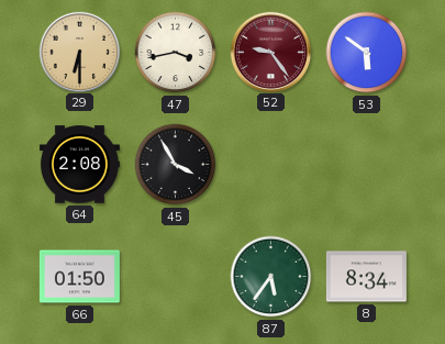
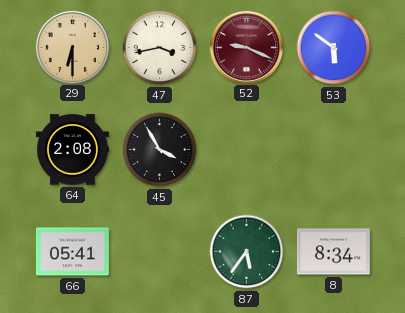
52: 9:24 -> 9:19
66: 01:50 -> 05:41
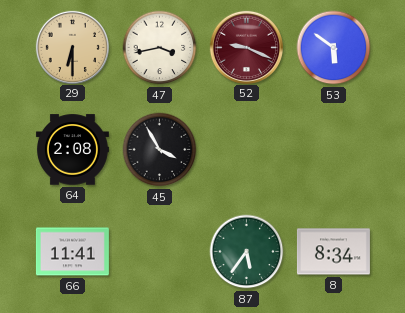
66: 05:41 -> 11:41
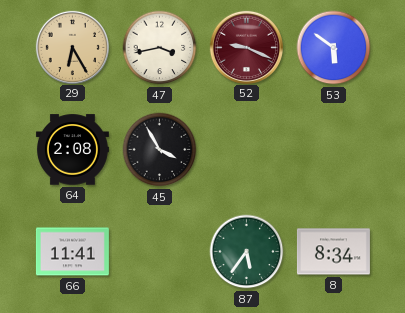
29: 6:30 -> 6:25
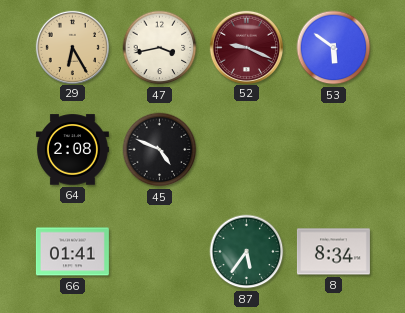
45: 3:55 -> 4:49
66: 11:41 -> 01:41
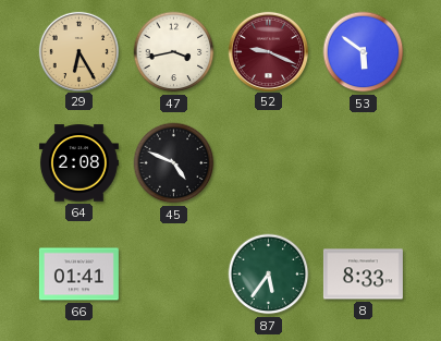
8: 8:34 -> 8:33
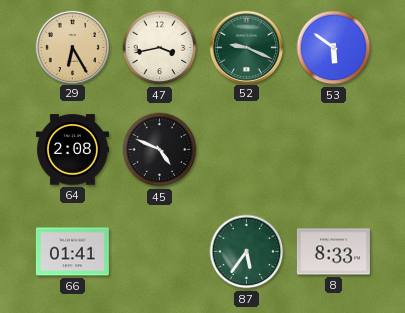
52 dial: burgundy -> green
